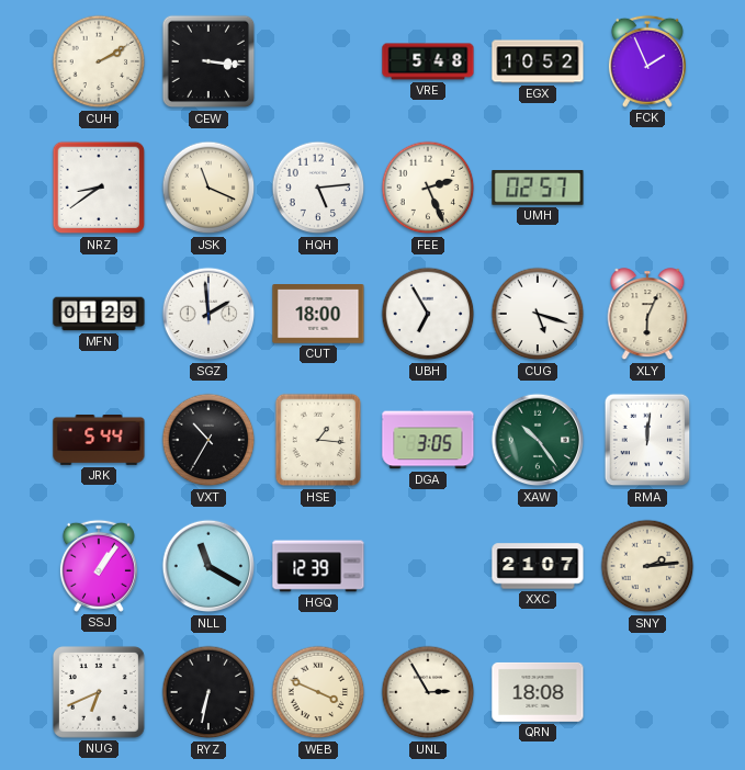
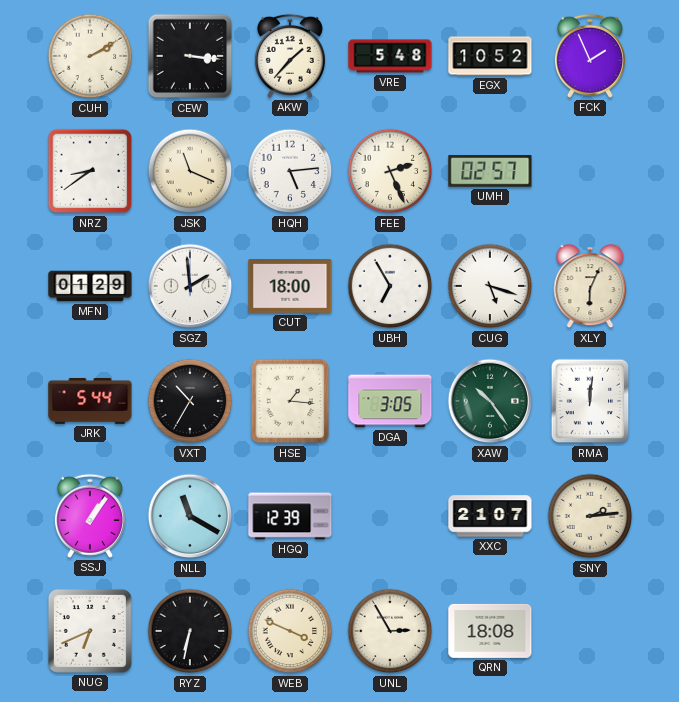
AKW: none -> 1:37
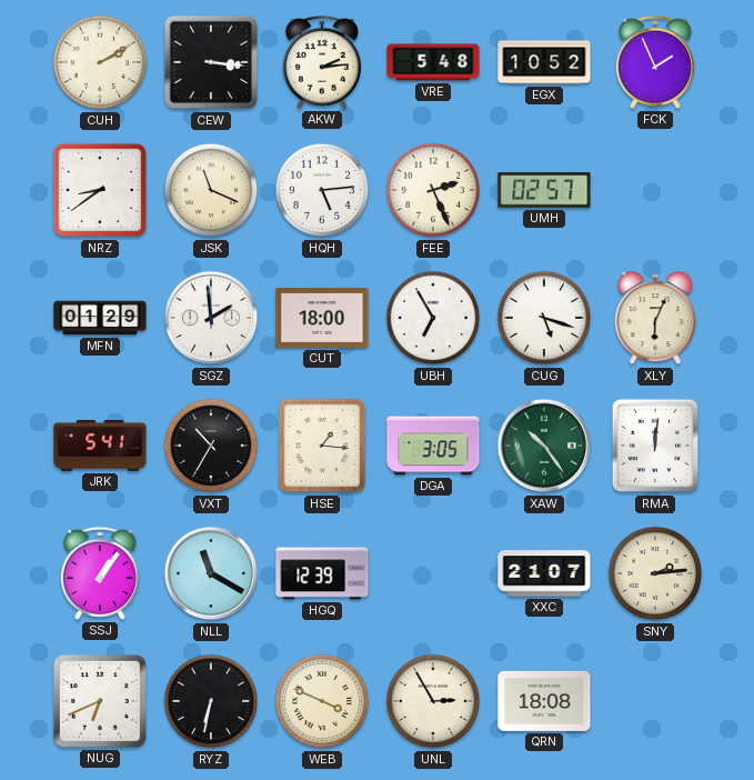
AKW: 1:37 -> 2:14
JRK: 5:44 -> 5:41
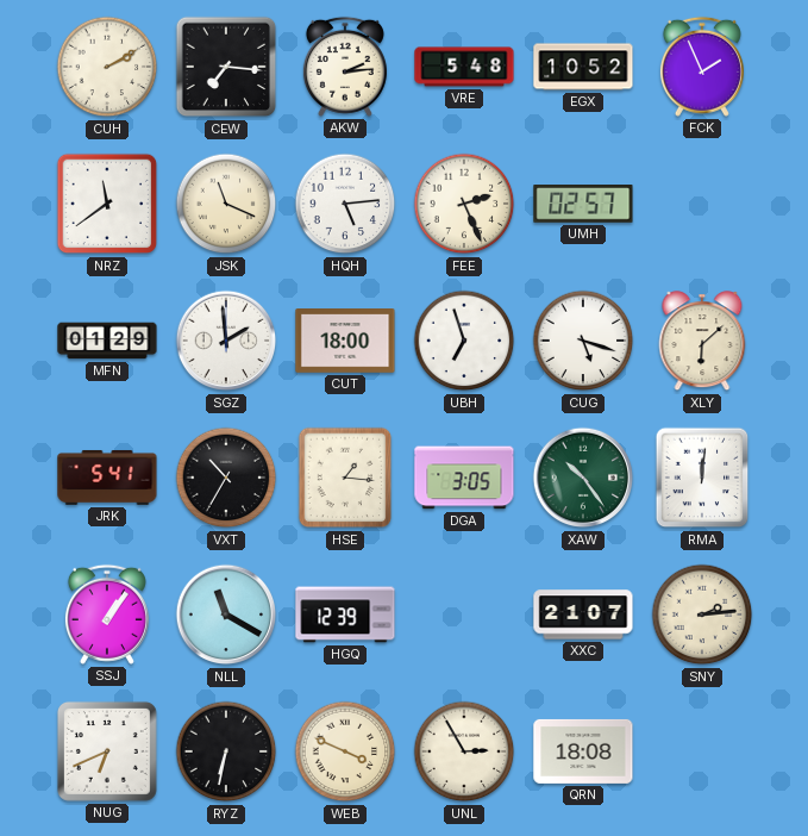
CEW: 3:16 -> 7:16
NRZ: 8:39 -> 11:39
UBH: 6:55 -> 6:57
XLY: 6:04 -> 6:08
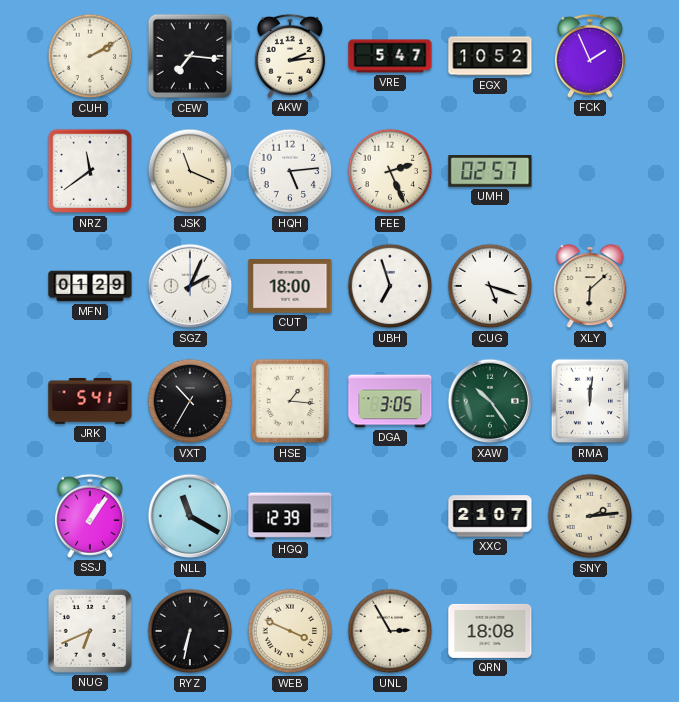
VRE: 5:48 -> 5:47
SGZ: 1:59 -> 2:04
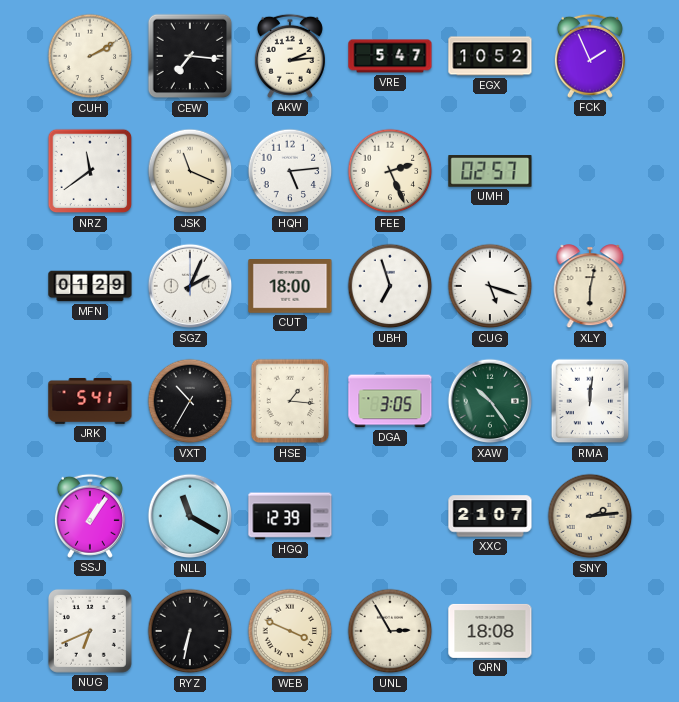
XLY: 6:08 -> 6:02
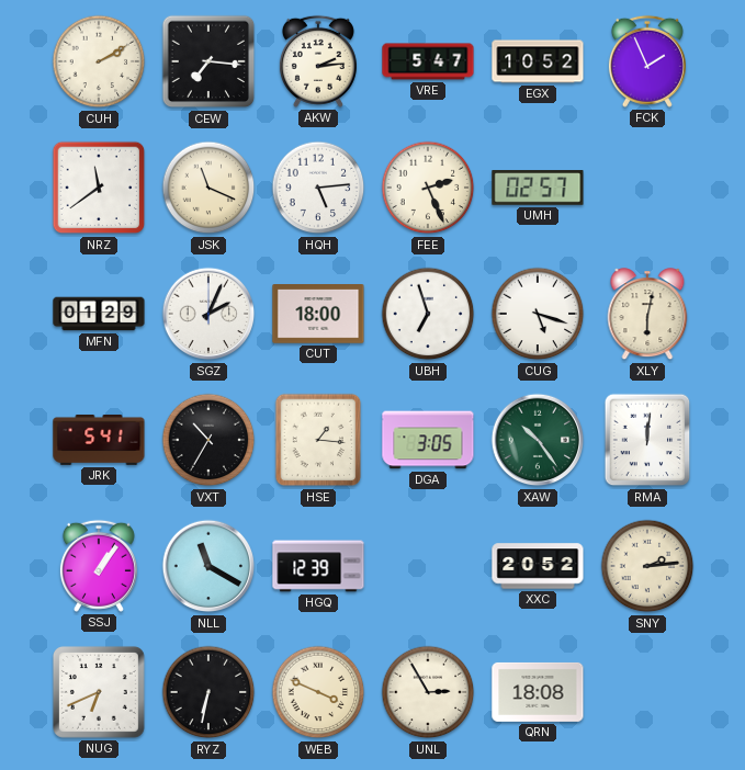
XXC: 21:07 -> 20:52
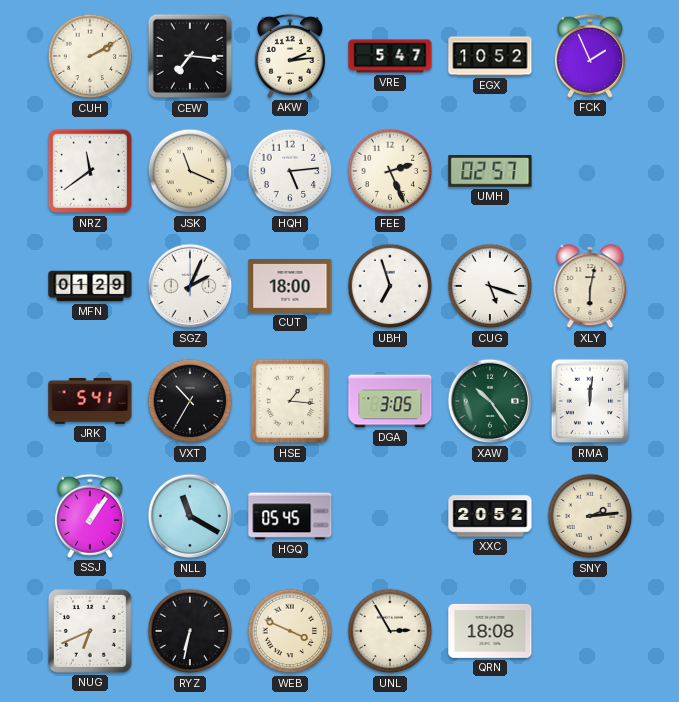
HGQ: 12:39 -> 05:45
